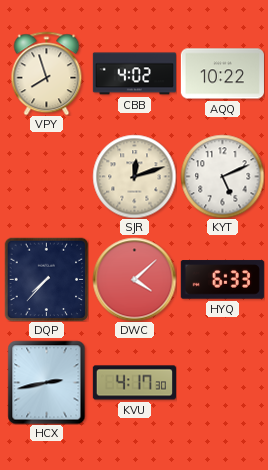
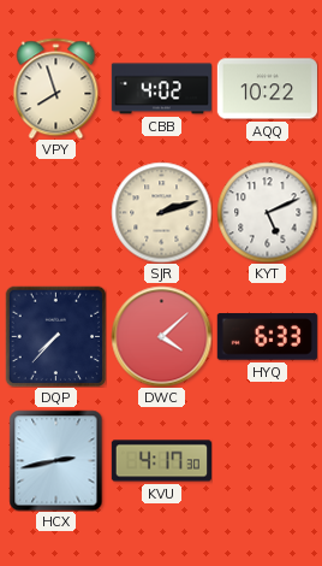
SJR: 12:12 -> 2:12
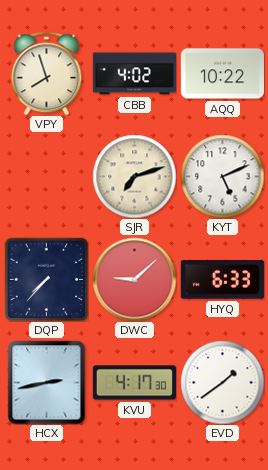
SJR: 2:12 -> 7:12
DWC: 4:08 -> 9:08
EVD: none -> 1:39
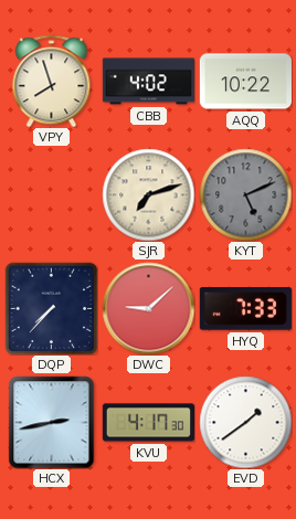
KYT dial: white -> grey
HYQ: 6:33 -> 7:33
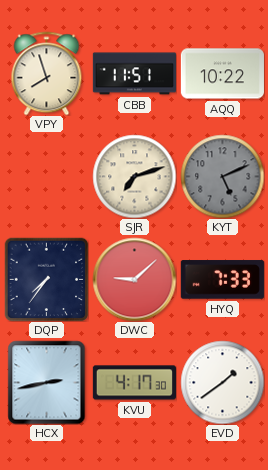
CBB: 4:02 -> 11:51
DQP: 7:37 -> 7:36
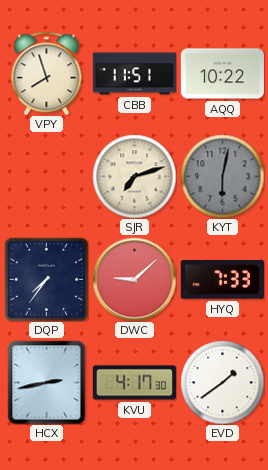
KYT: 5:11 -> 6:02
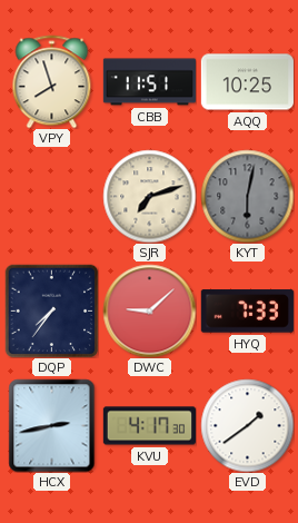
AQQ: 10:22 -> 10:25
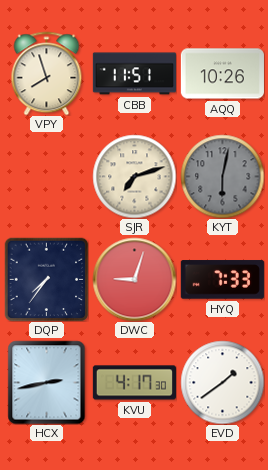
AQQ: 10:25 -> 10:26
DWC: 9:08 -> 9:03
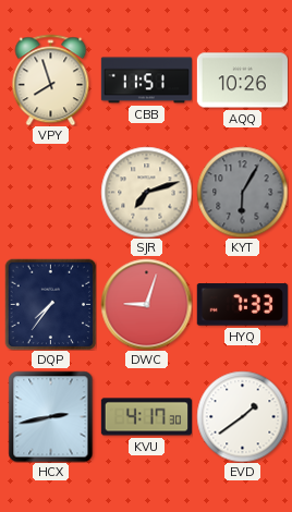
KYT: 6:02 -> 6:05
